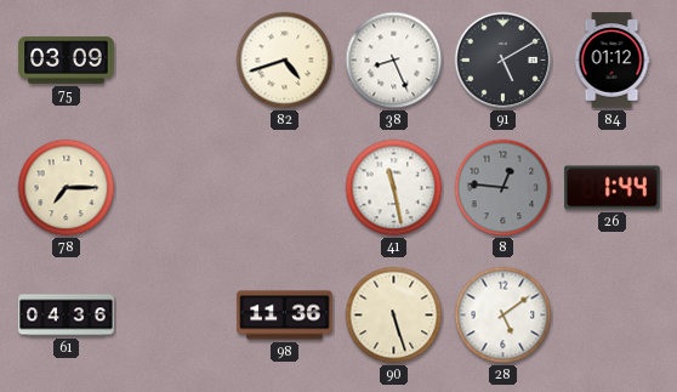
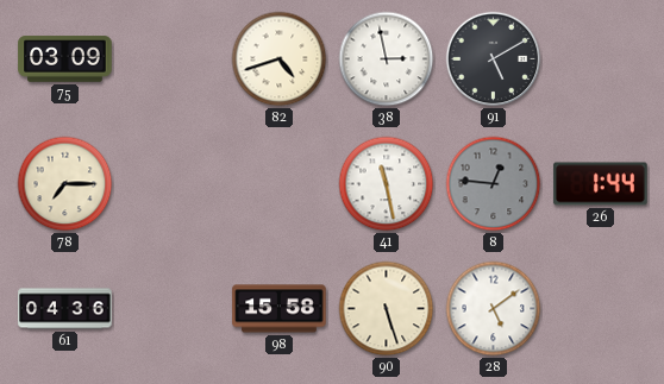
38: 8:26 -> 2:58
84: 01:12 -> none
98: 11:36 -> 15:58
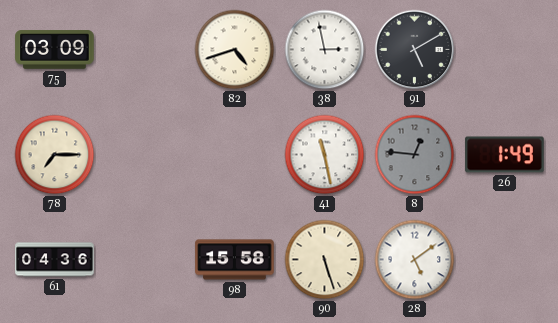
26: 1:44 -> 1:49
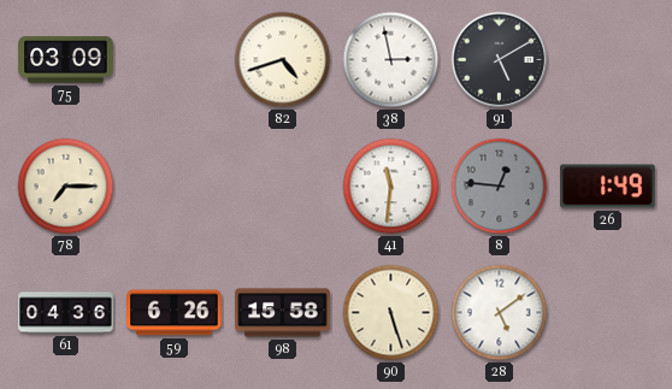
41: 11:28 -> 11:31
59: none -> 6:26
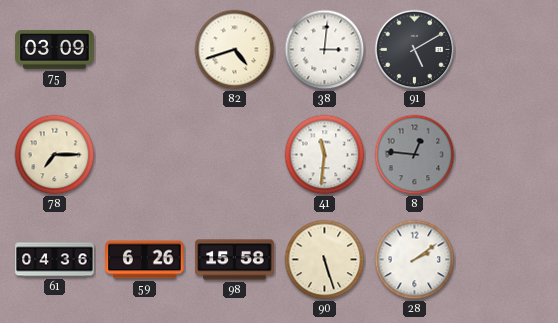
38: 2:58 -> 3:01
26: 1:49 -> none
28: 5:09 -> 2:09
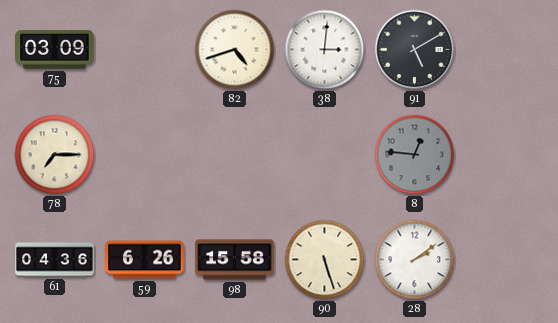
41: 11:31 -> none
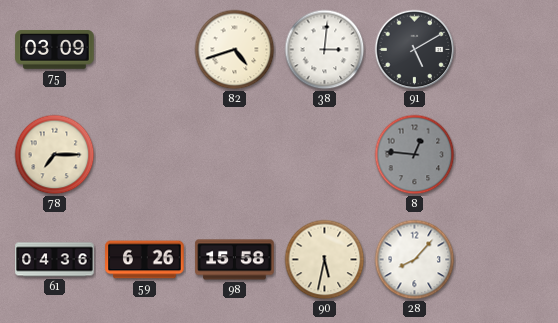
90: 5:27 -> 5:32
28: 2:09 -> 8:07
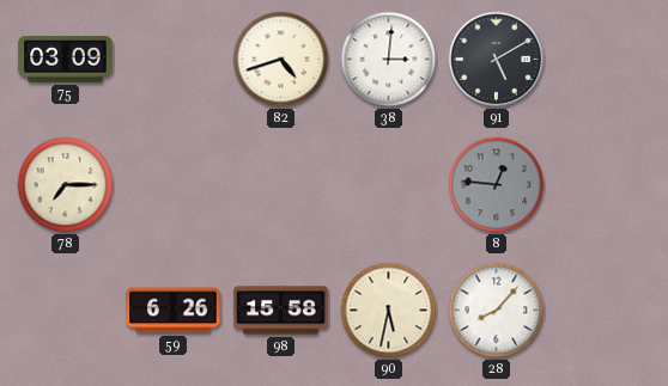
61: 04:36 -> none
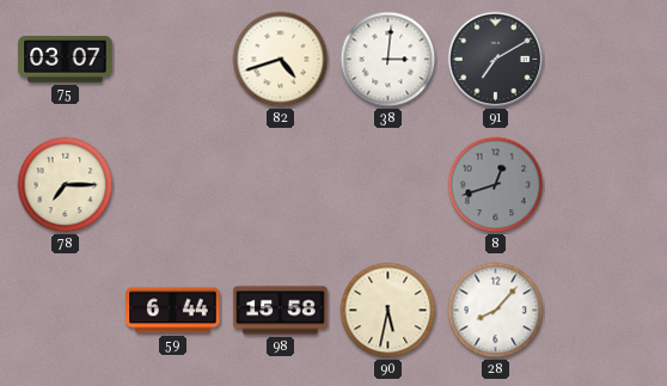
75: 03:09 -> 03:07
91: 5:10 -> 7:10
8: 12:46 -> 12:42
59: 6:26 -> 6:44
